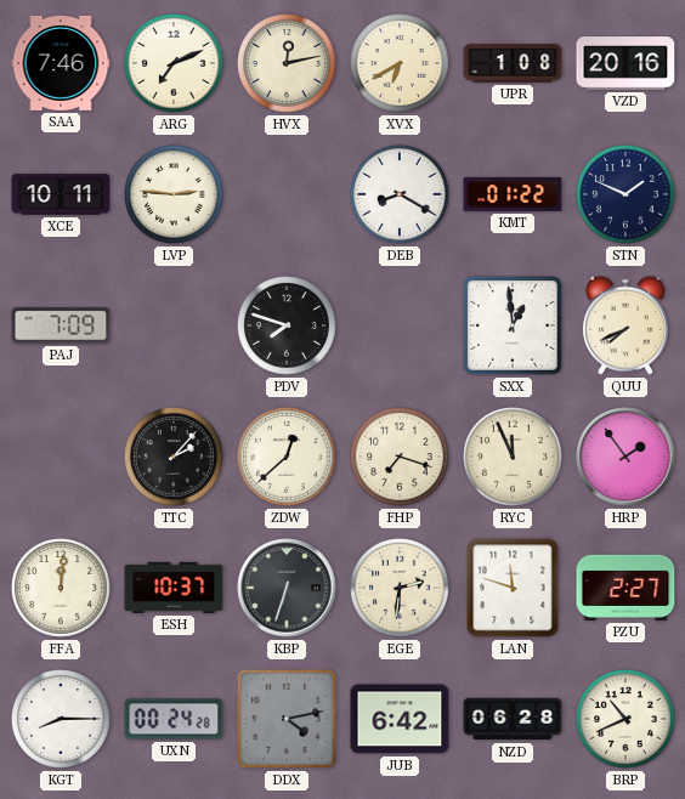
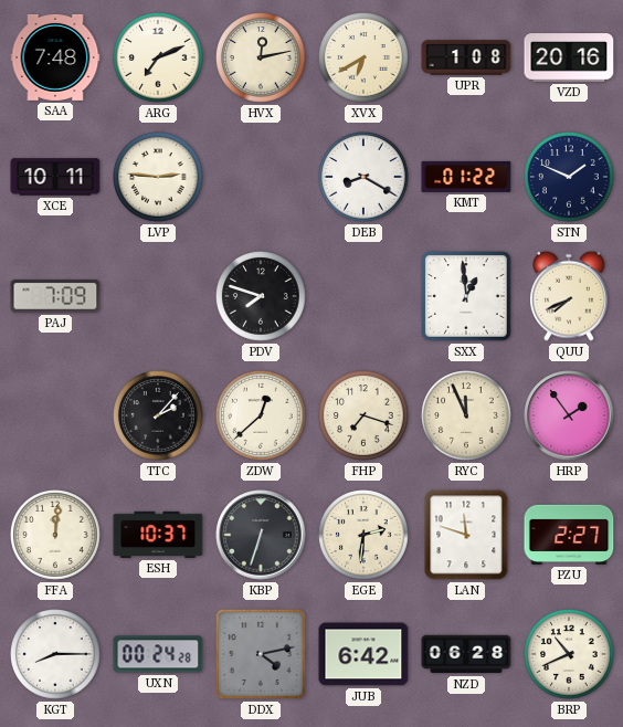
SAA: 7:46 -> 7:48
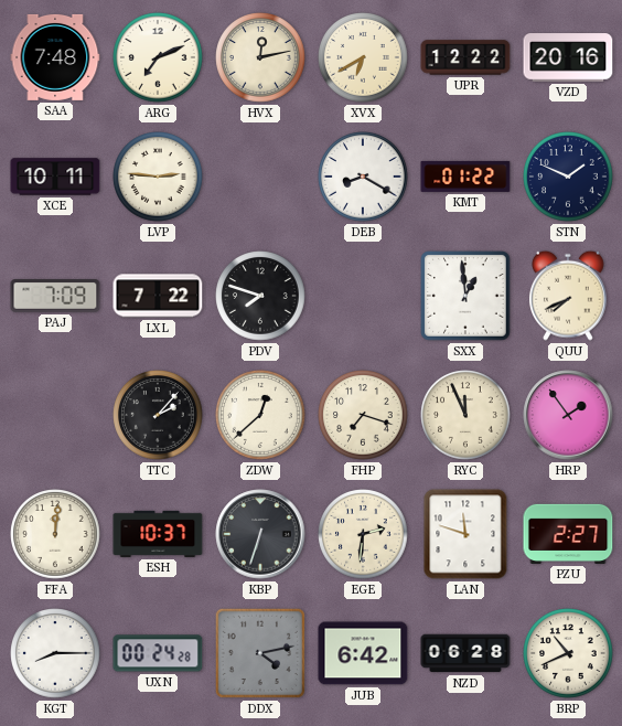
UPR: 1:08 -> 12:22
LXL: none -> 7:22
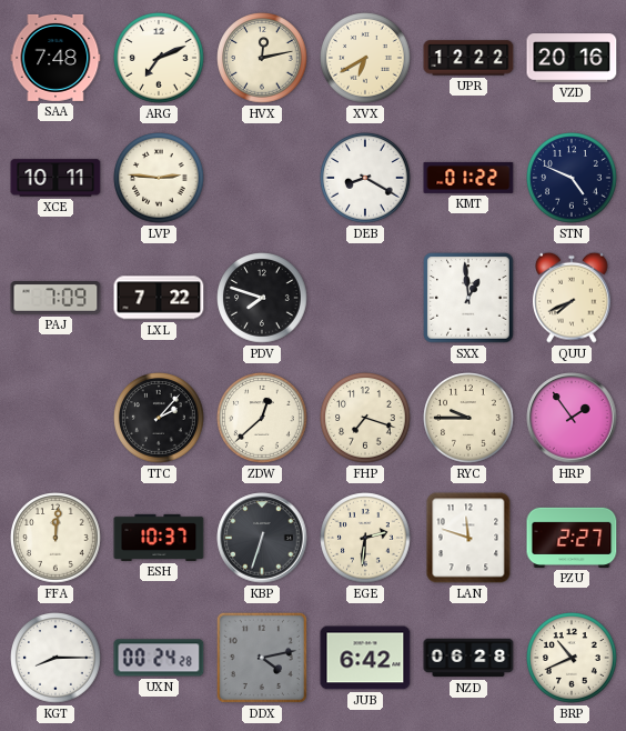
STN: 1:49 -> 4:49
RYC: 11:56 -> 9:45
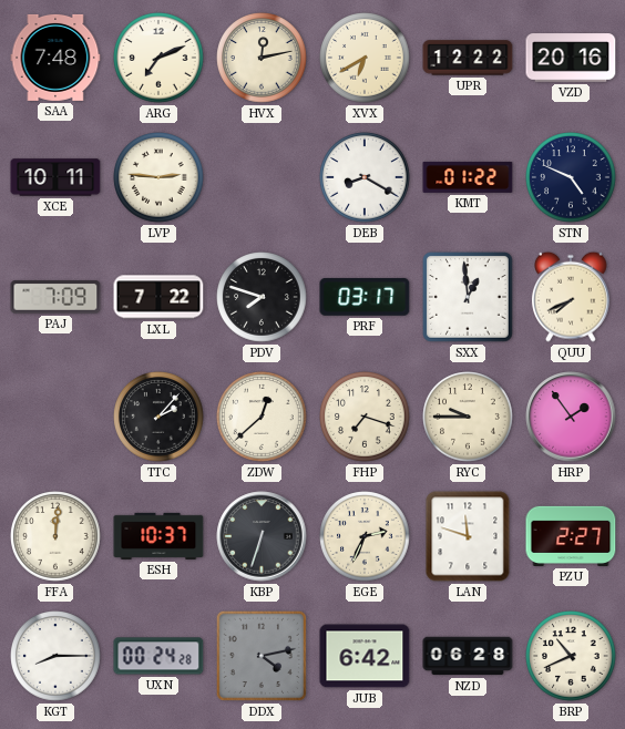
PRF: none -> 03:17
EGE: 2:31 -> 2:34
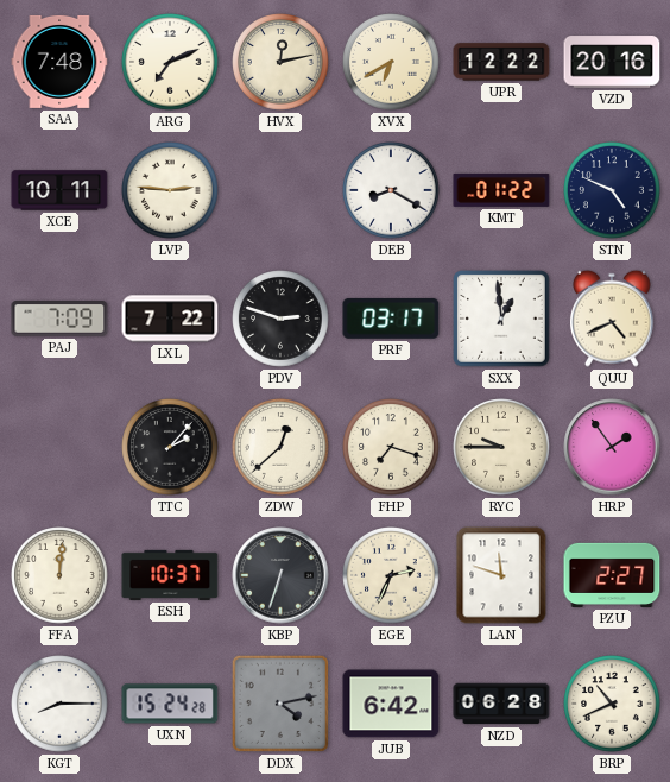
PDV: 7:48 -> 2:48
QUU: 7:41 -> 4:41
UXN: 00:24 -> 15:24
